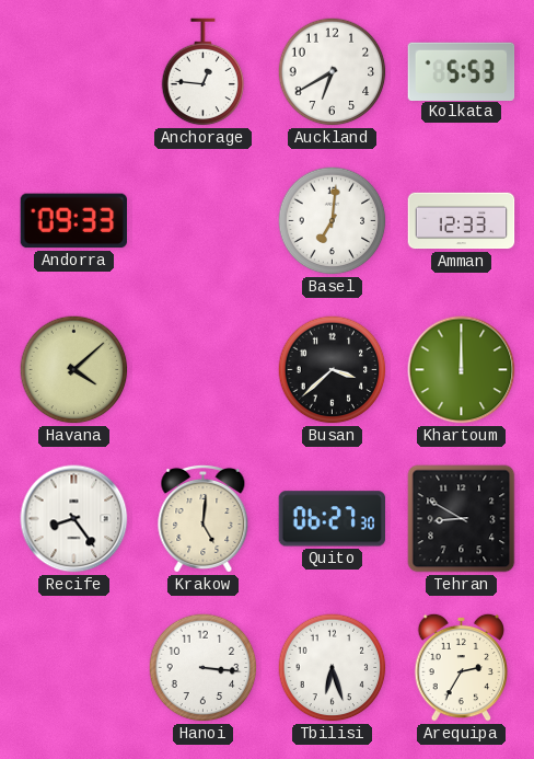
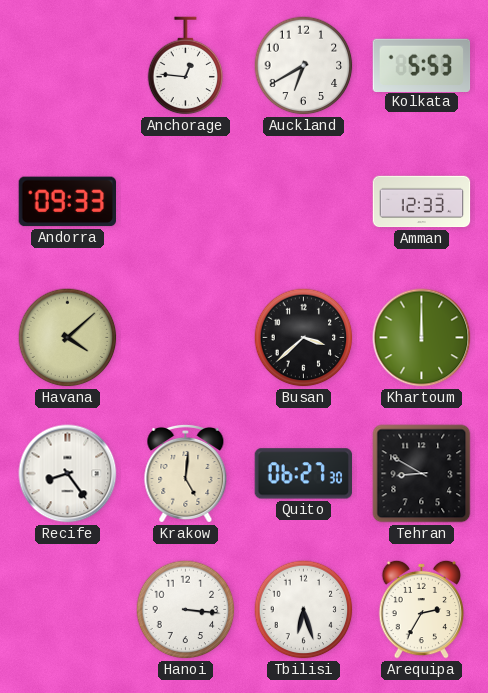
Basel: 7:01 -> none
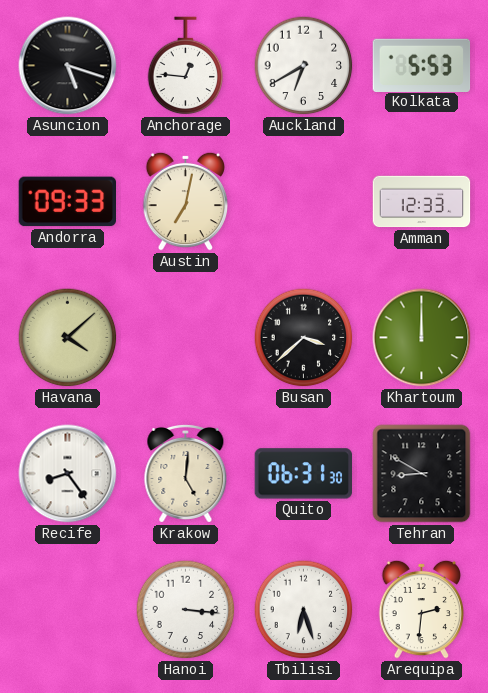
Asuncion: none -> 5:18
Austin: none -> 7:02
Quito: 06:27 -> 06:31
Arequipa: 2:35 -> 2:31
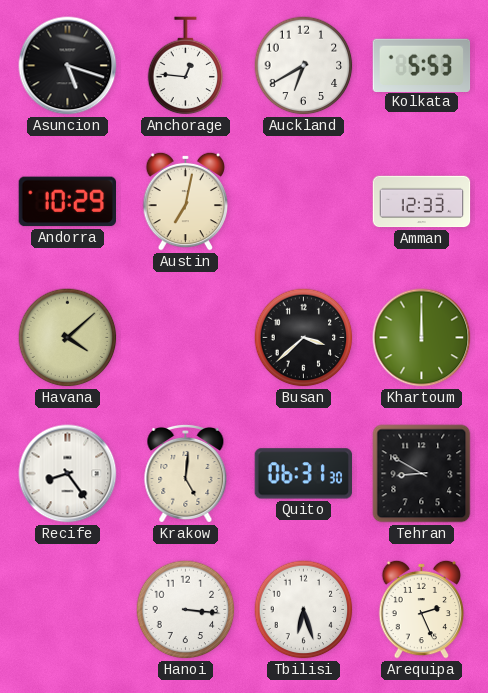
Andorra: 09:33 -> 10:29
Arequipa: 2:31 -> 2:26
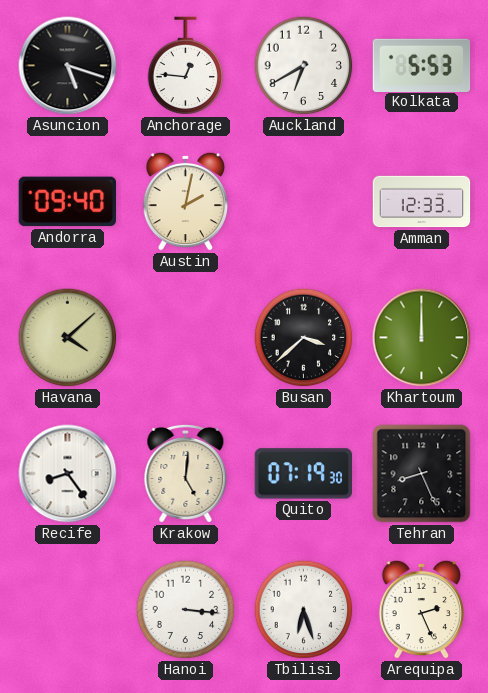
Andorra: 10:29 -> 09:40
Austin: 7:02 -> 2:02
Quito: 06:31 -> 07:19
Tehran: 8:50 -> 8:26
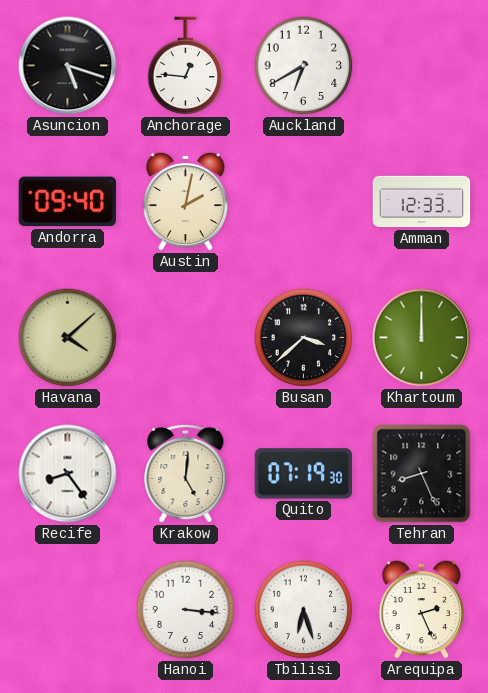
Kolkata: 5:53 -> none
